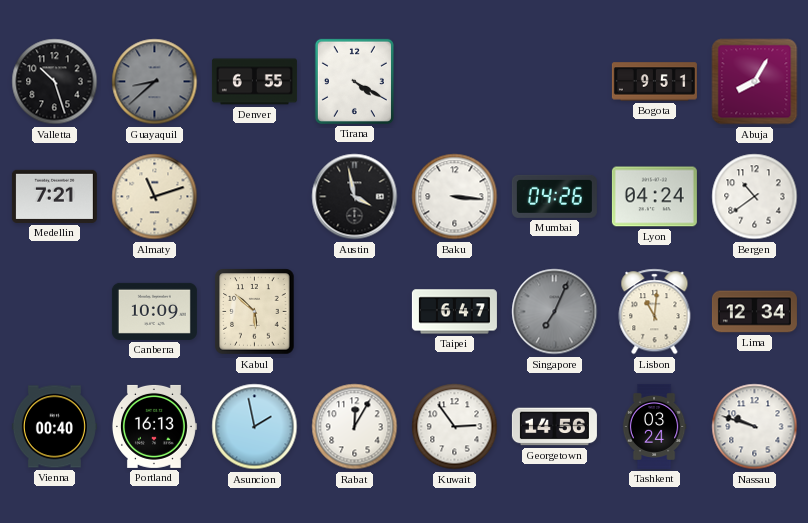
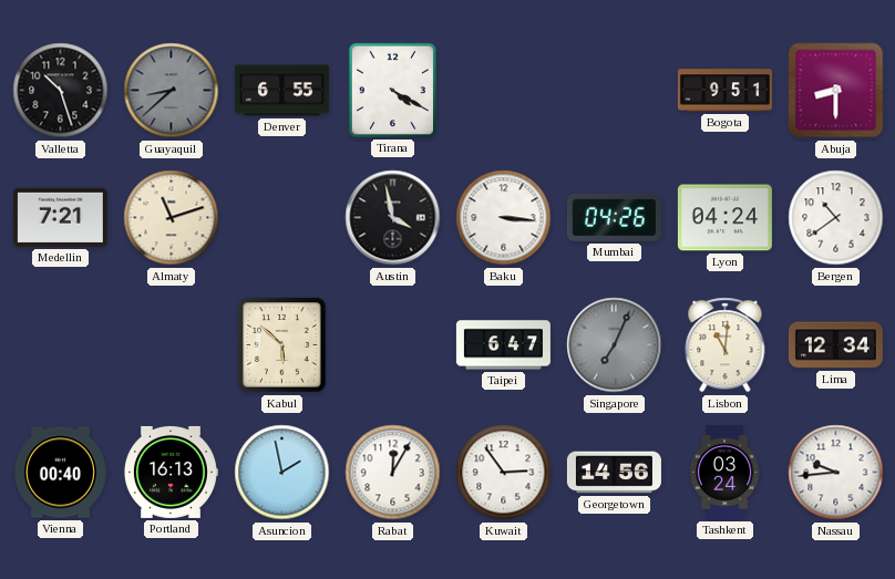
Abuja: 8:05 -> 8:30
Canberra: 10:09 -> none
Nassau: 9:48 -> 9:44
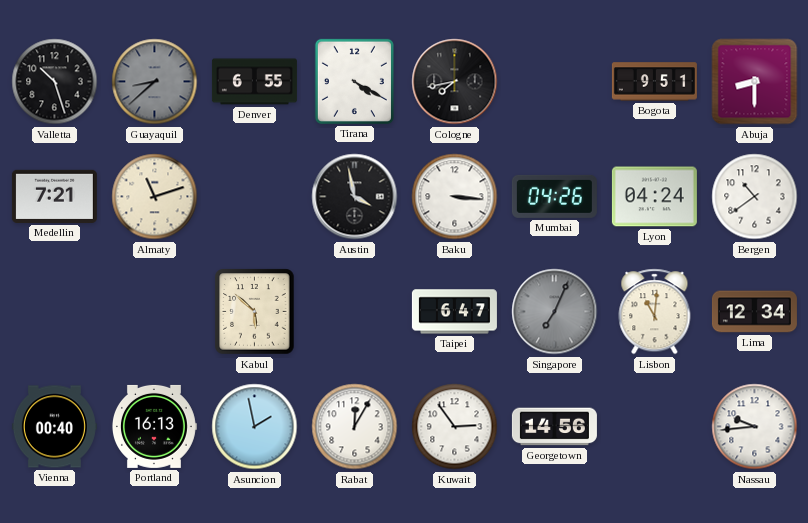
Cologne: none -> 7:43
Tashkent: 03:24 -> none
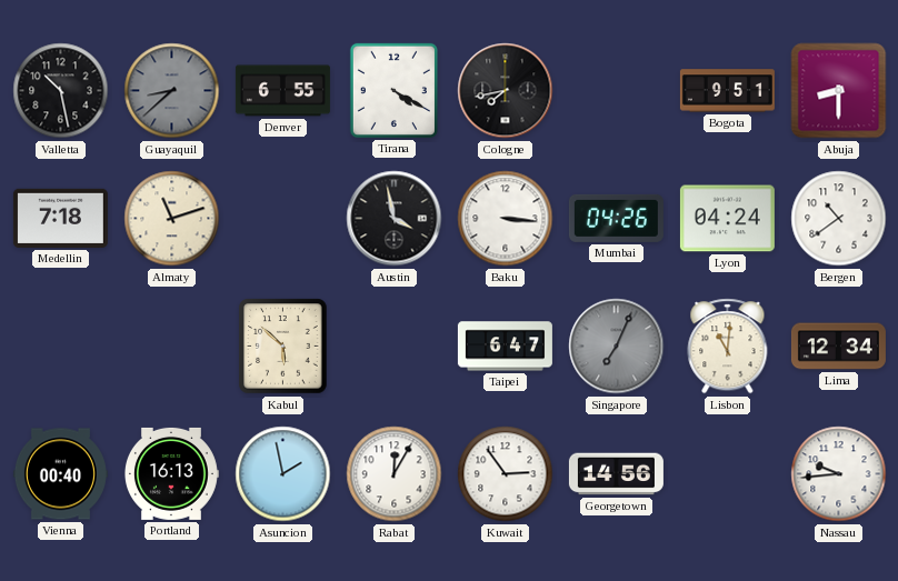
Valletta: 10:27 -> 10:28
Medellin: 7:21 -> 7:18
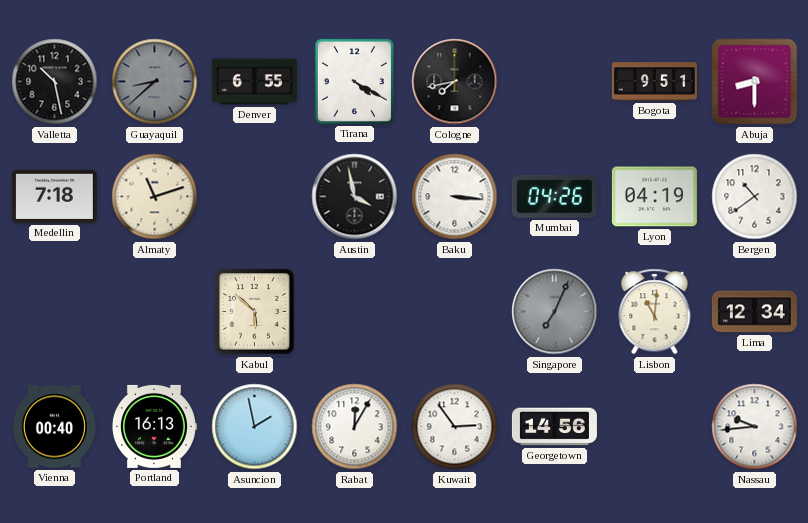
Lyon: 04:24 -> 04:19
Taipei: 6:47 -> none
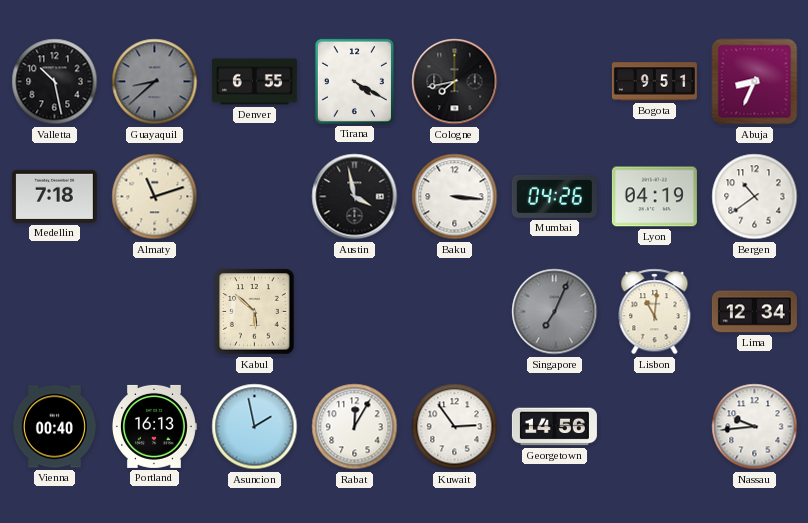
Abuja: 8:30 -> 8:34
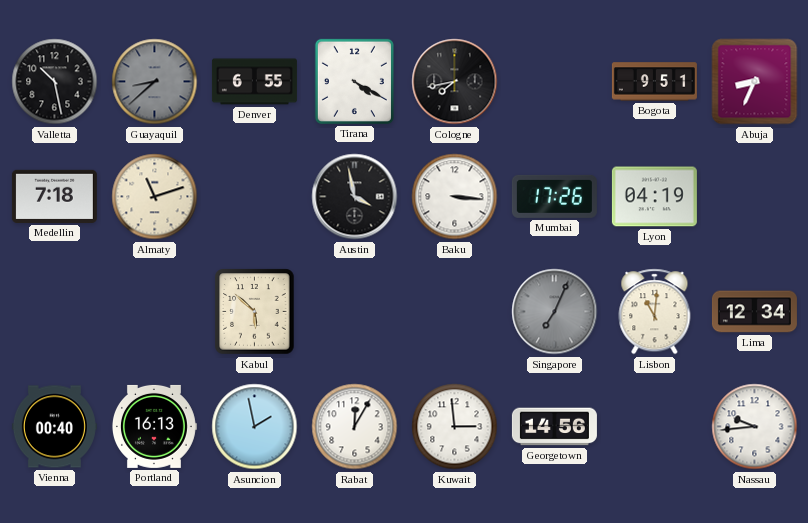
Mumbai: 04:26 -> 17:26
Bergen: 10:39 -> none
Kuwait: 2:54 -> 2:59
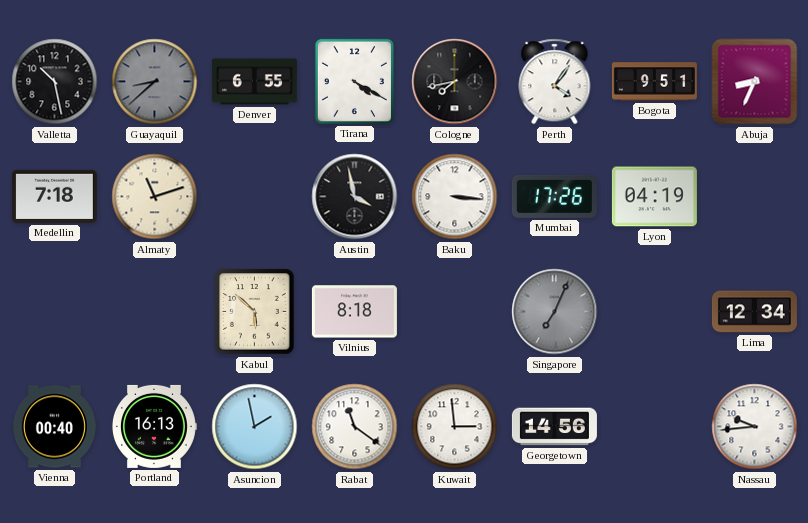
Perth: none -> 4:06
Vilnius: none -> 8:18
Lisbon: 11:01 -> none
Rabat: 12:05 -> 11:21
